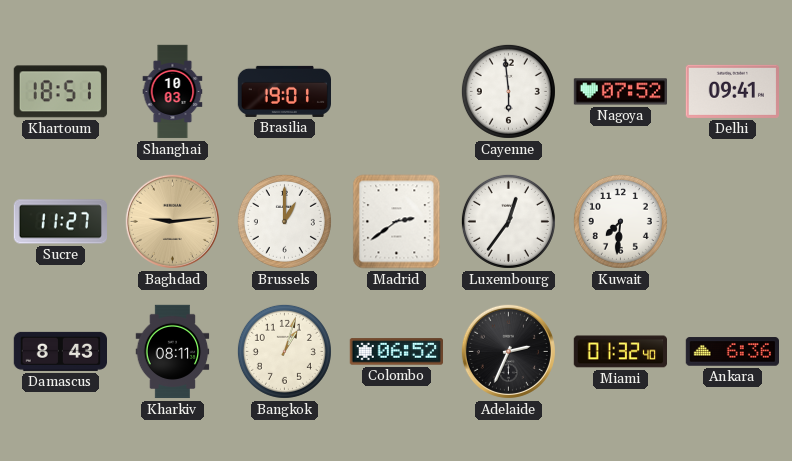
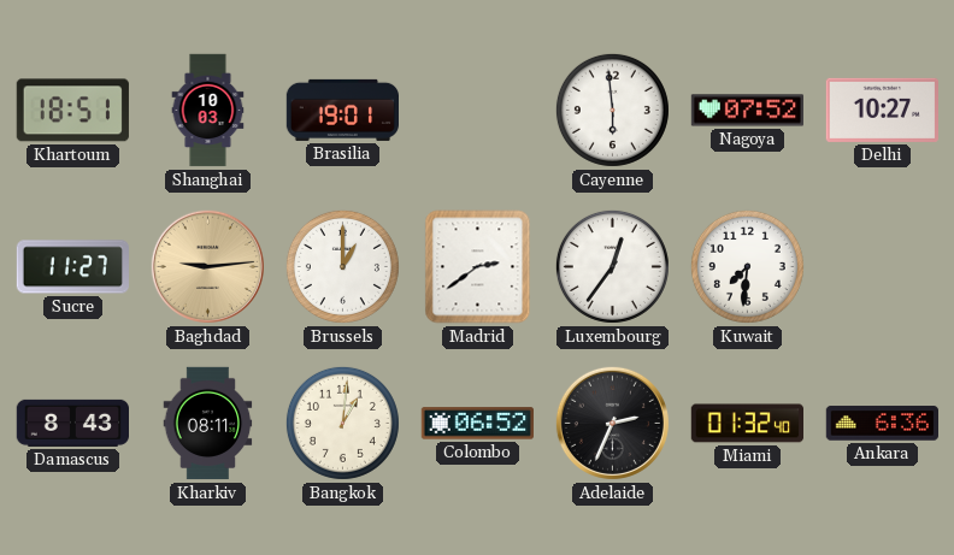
Delhi: 09:41 -> 10:27
Bangkok: 1:03 -> 1:01
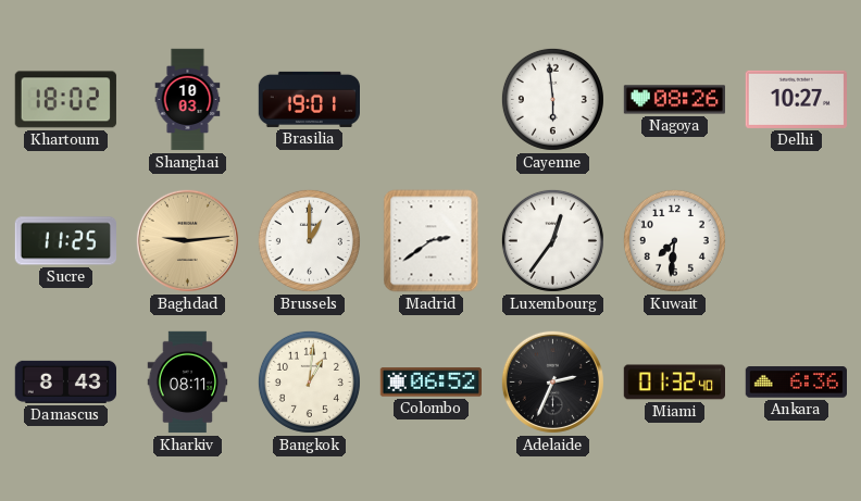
Khartoum: 18:51 -> 18:02
Nagoya: 07:52 -> 08:26
Sucre: 11:27 -> 11:25
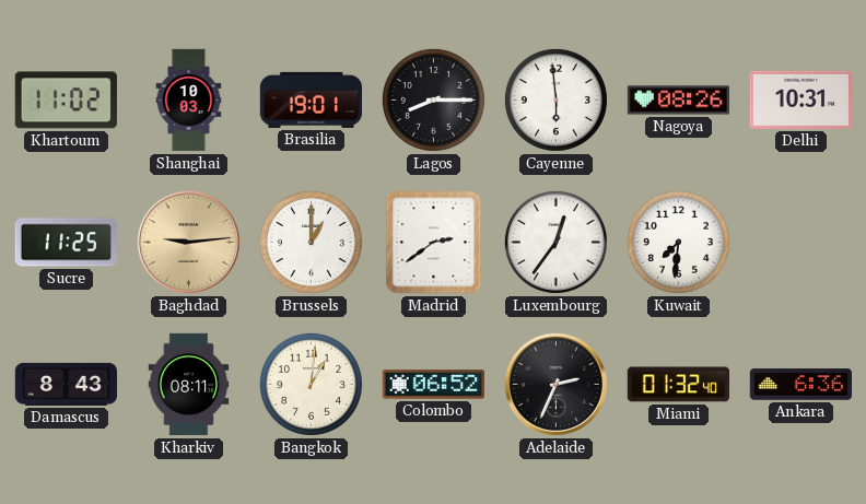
Khartoum: 18:02 -> 11:02
Lagos: none -> 8:15
Delhi: 10:27 -> 10:31
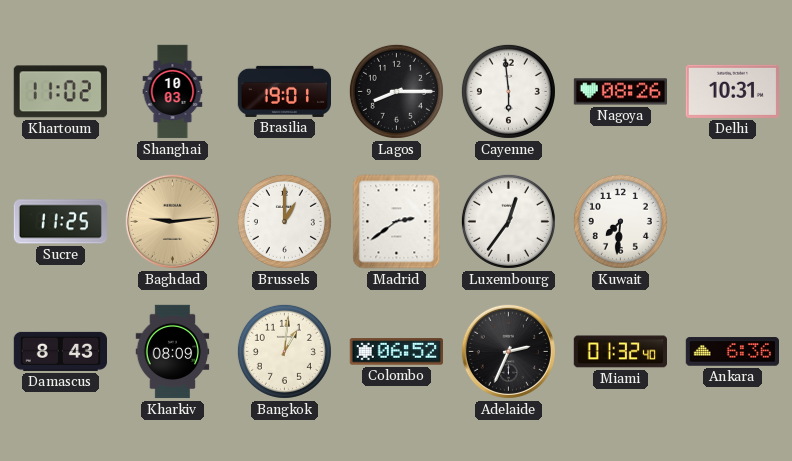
Kharkiv: 08:11 -> 08:09
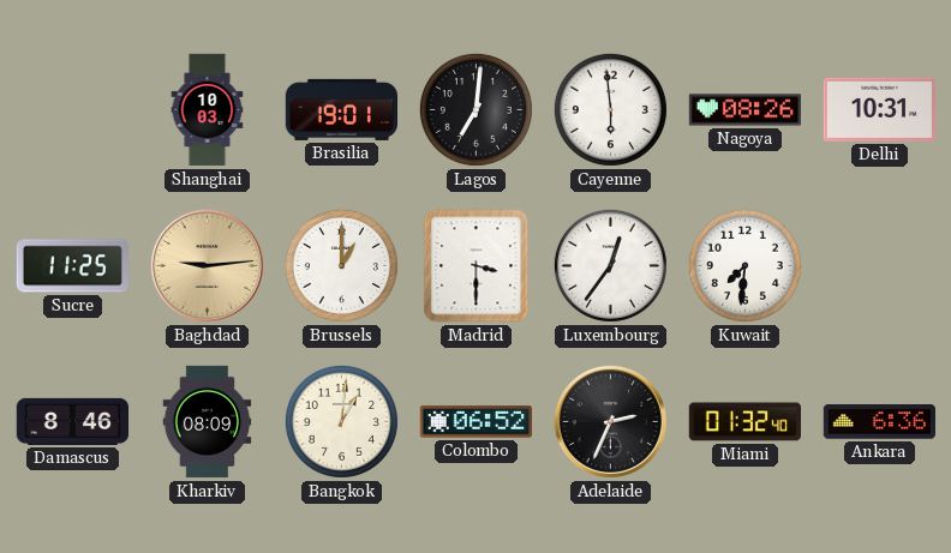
Khartoum: 11:02 -> none
Lagos: 8:15 -> 7:01
Madrid: 2:39 -> 3:30
Damascus: 8:43 -> 8:46
